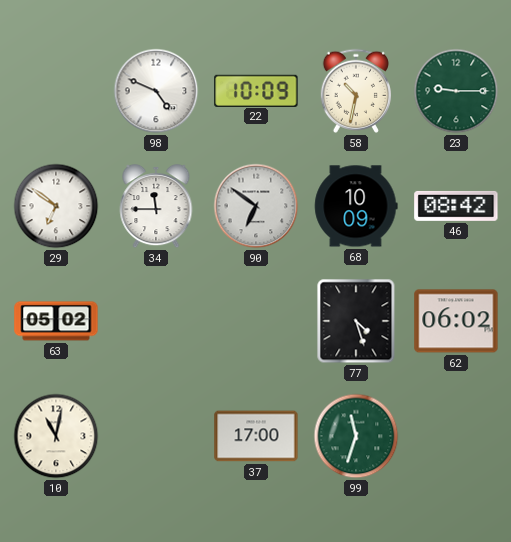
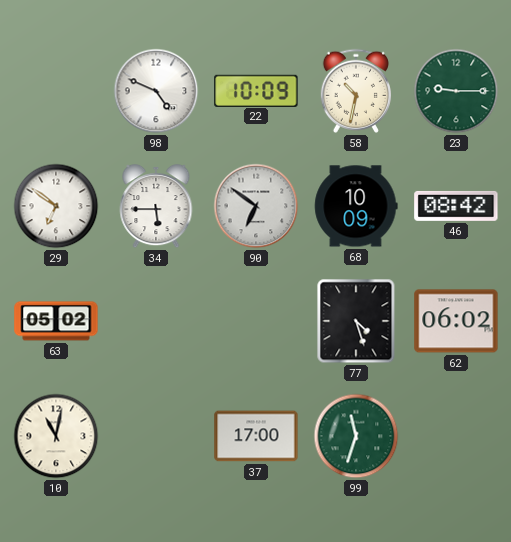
34: 11:45 -> 5:45
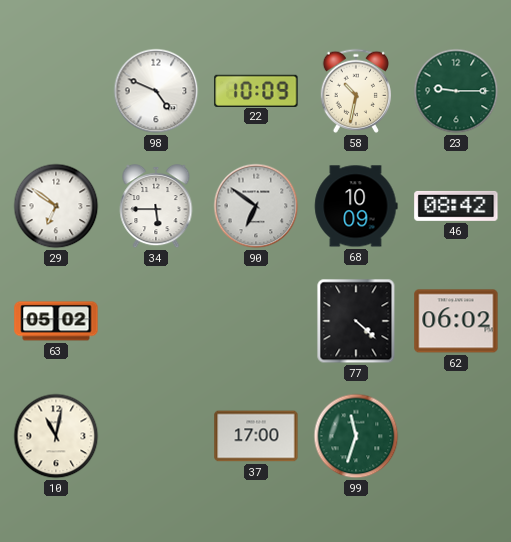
77: 4:27 -> 4:22
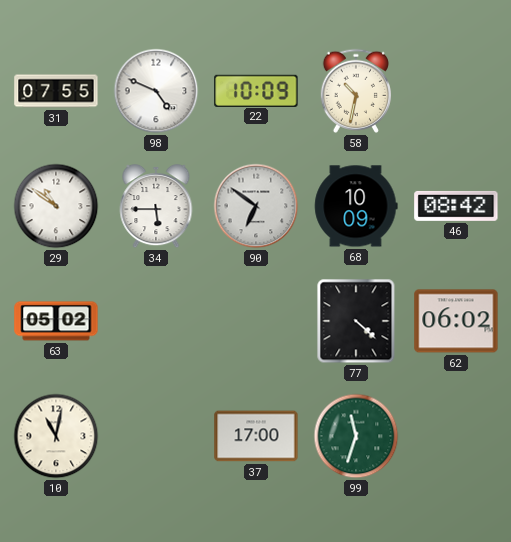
31: none -> 07:55
23: 9:15 -> none
29: 6:51 -> 10:51
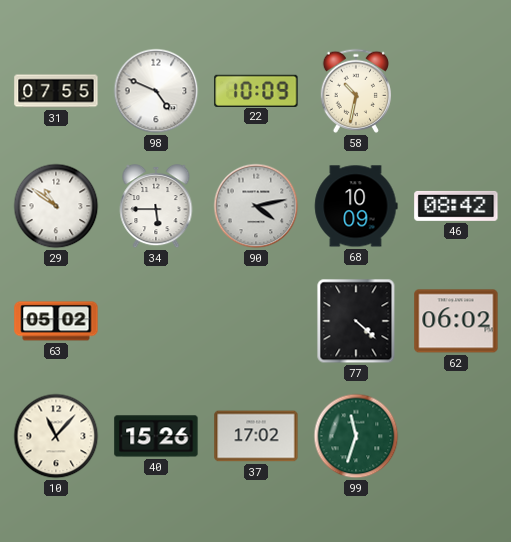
90: 6:51 -> 4:13
10: 11:02 -> 11:07
40: none -> 15:26
37: 17:00 -> 17:02
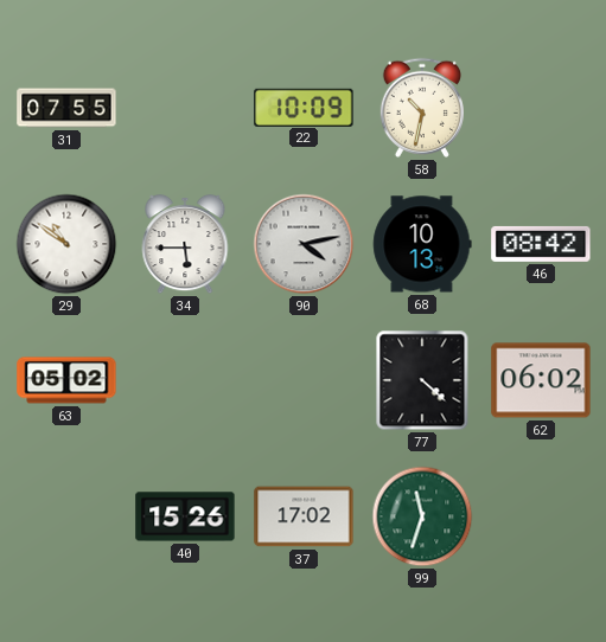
98: 4:49 -> none
68: 10:09 -> 10:13
10: 11:07 -> none
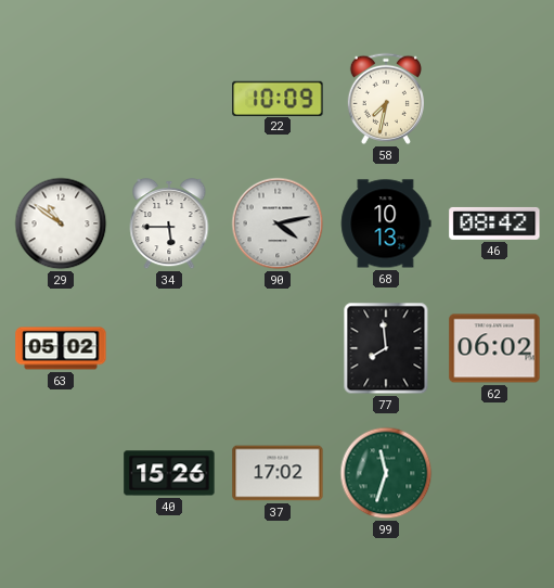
31: 07:55 -> none
58: 10:32 -> 7:32
77: 4:22 -> 7:59
